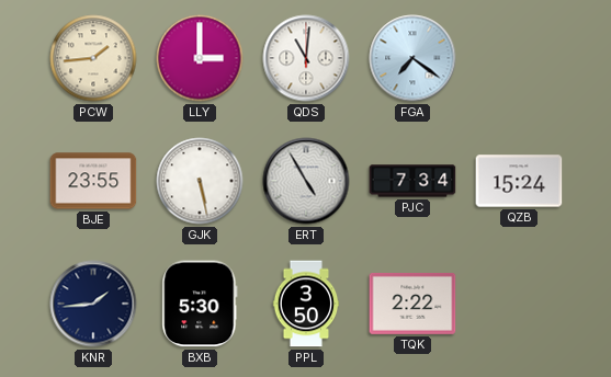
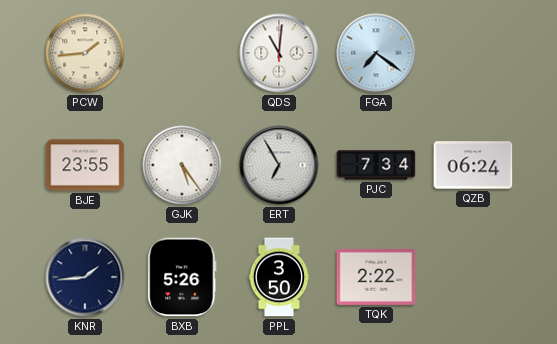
LLY: 3:00 -> none
GJK: 5:28 -> 5:24
ERT: 4:55 -> 6:55
QZB: 15:24 -> 06:24
BXB: 5:30 -> 5:26
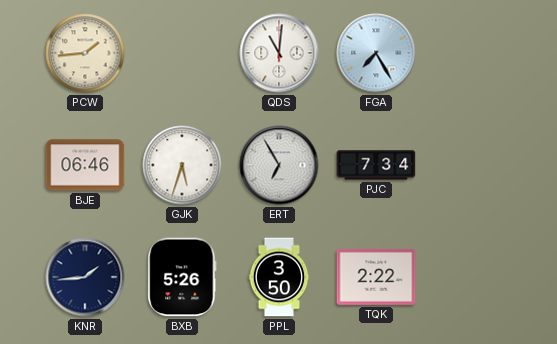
FGA: 7:21 -> 7:25
BJE: 23:55 -> 06:46
GJK: 5:24 -> 5:33
QZB: 06:24 -> none
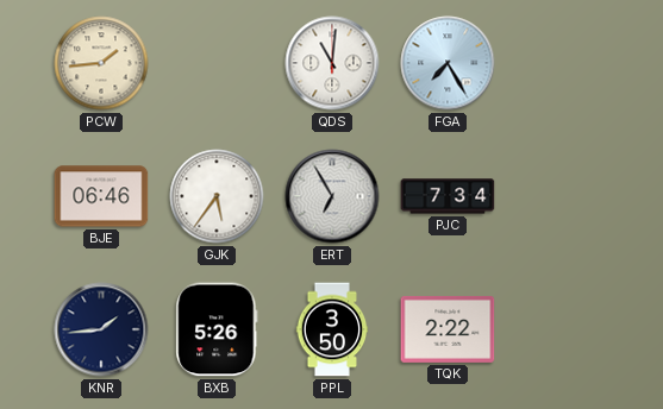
GJK: 5:33 -> 5:36
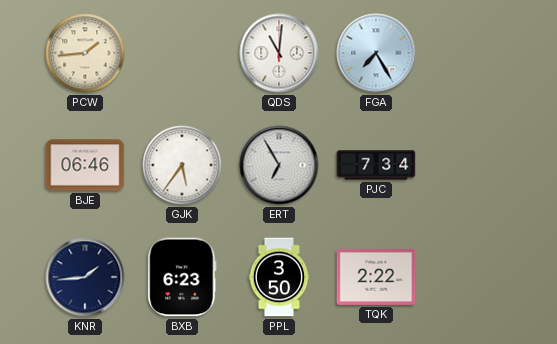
BXB: 5:26 -> 6:23
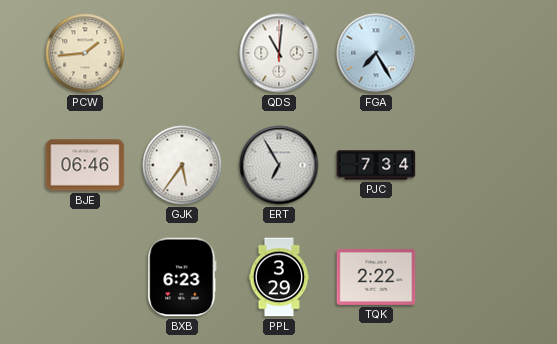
KNR: 1:44 -> none
PPL: 3:50 -> 3:29
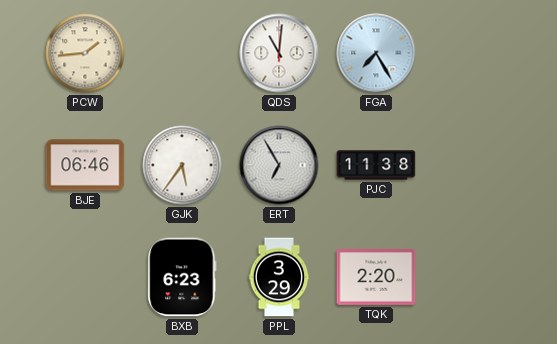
PJC: 7:34 -> 11:38
TQK: 2:22 -> 2:20
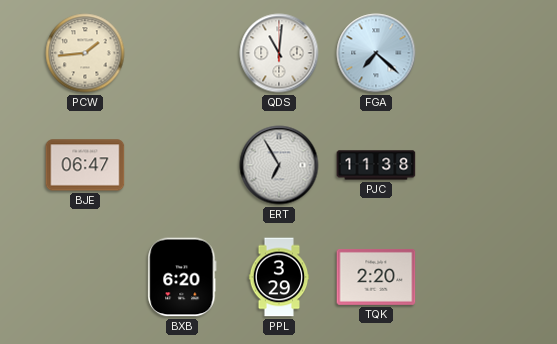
FGA: 7:25 -> 7:22
BJE: 06:46 -> 06:47
GJK: 5:36 -> none
BXB: 6:23 -> 6:20
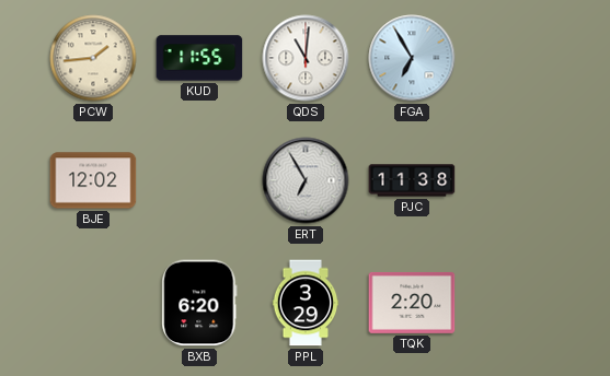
KUD: none -> 11:55
FGA: 7:22 -> 6:55
BJE: 06:47 -> 12:02
